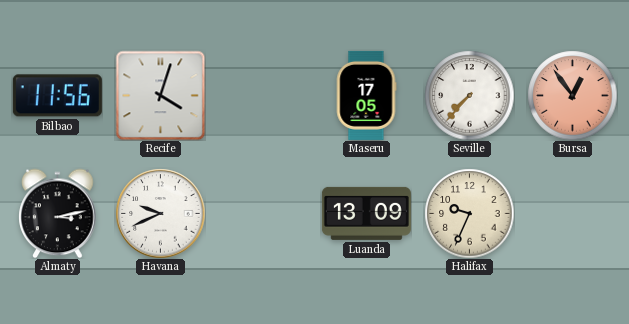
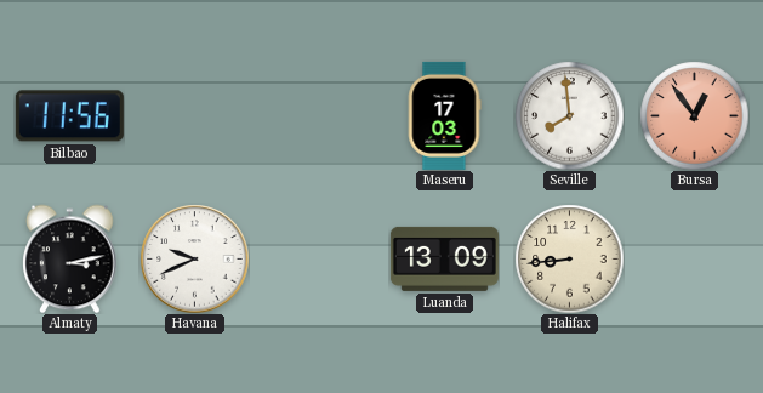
Recife: 4:03 -> none
Maseru: 17:05 -> 17:03
Seville: 7:37 -> 7:59
Halifax: 9:34 -> 8:44
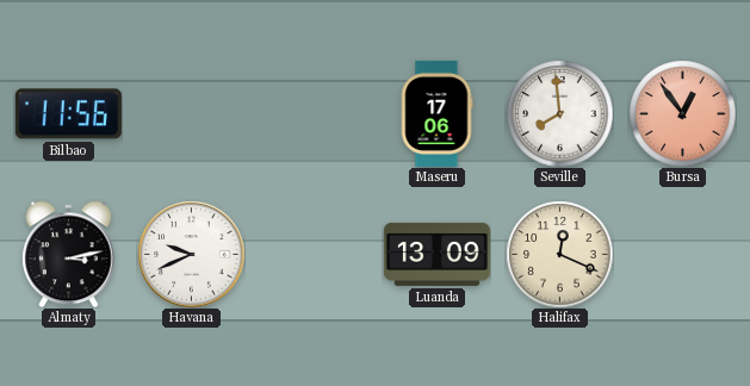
Maseru: 17:03 -> 17:06
Halifax: 8:44 -> 12:19
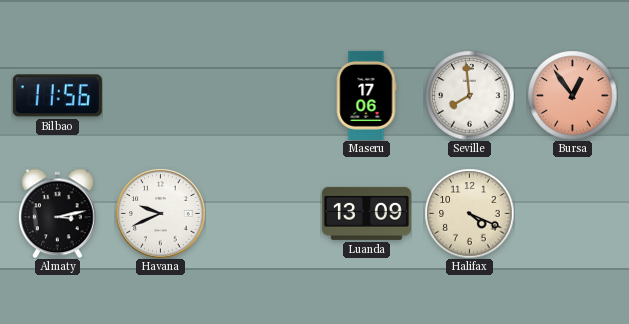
Halifax: 12:19 -> 4:19
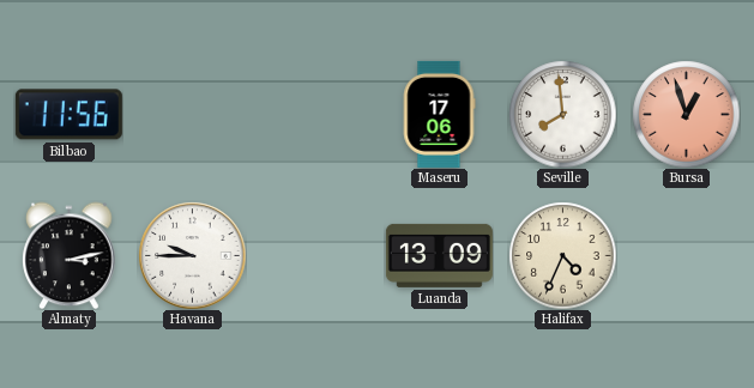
Bursa: 12:54 -> 12:57
Havana: 9:41 -> 9:45
Halifax: 4:19 -> 4:34
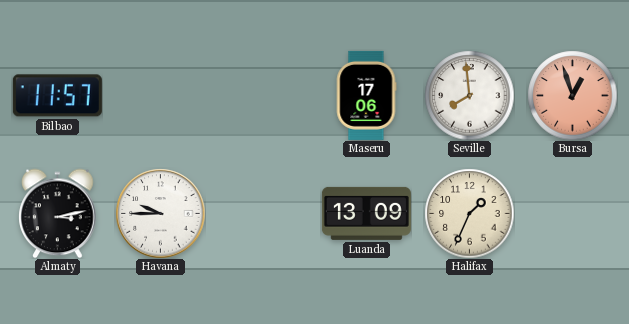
Bilbao: 11:56 -> 11:57
Halifax: 4:34 -> 1:34
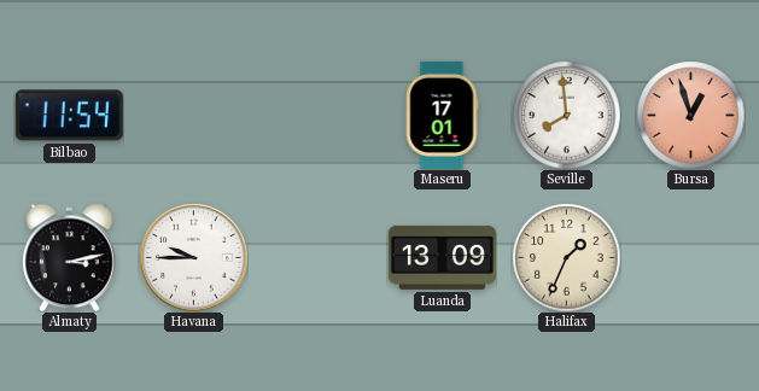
Bilbao: 11:57 -> 11:54
Maseru: 17:06 -> 17:01
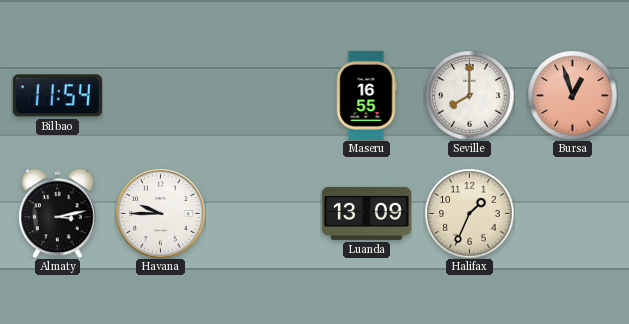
Maseru: 17:01 -> 16:55
Seville: 7:59 -> 8:00
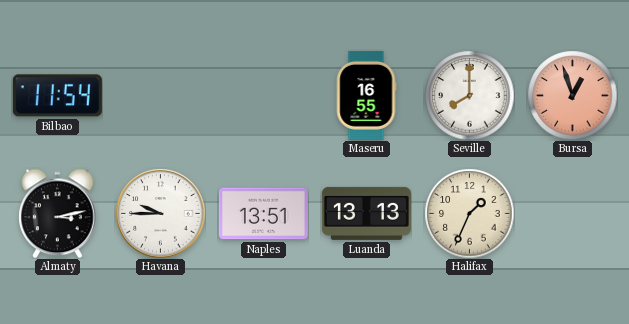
Naples: none -> 13:51
Luanda: 13:09 -> 13:13
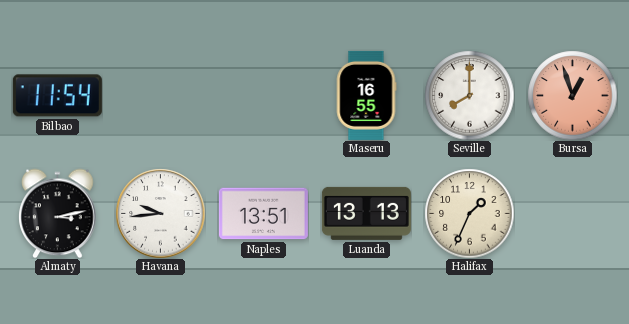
Havana: 9:45 -> 9:44
